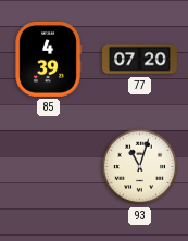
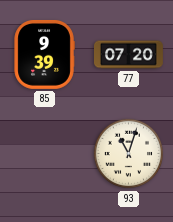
85: 4:39 -> 9:39
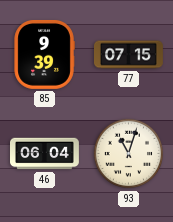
77: 07:20 -> 07:15
46: none -> 06:04
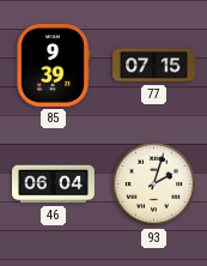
93: 11:03 -> 2:03
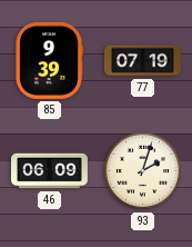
77: 07:15 -> 07:19
46: 06:04 -> 06:09
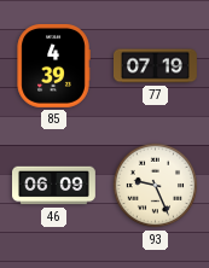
85: 9:39 -> 4:39
93: 2:03 -> 9:26
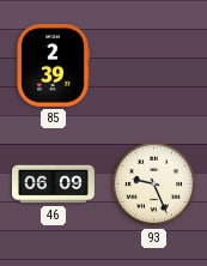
85: 4:39 -> 2:39
77: 07:19 -> none
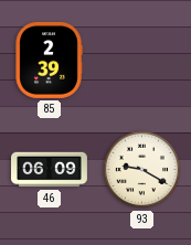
93: 9:26 -> 9:20
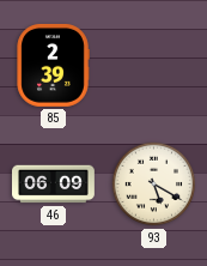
93: 9:20 -> 5:20
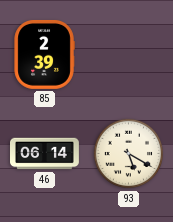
46: 06:09 -> 06:14
